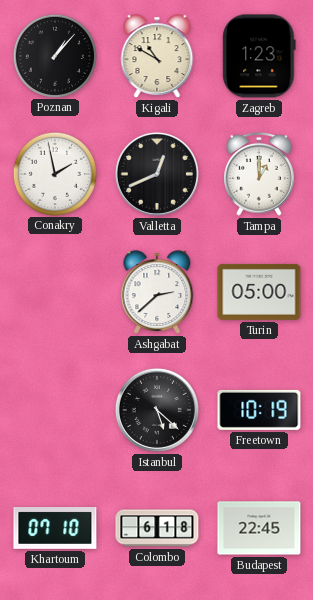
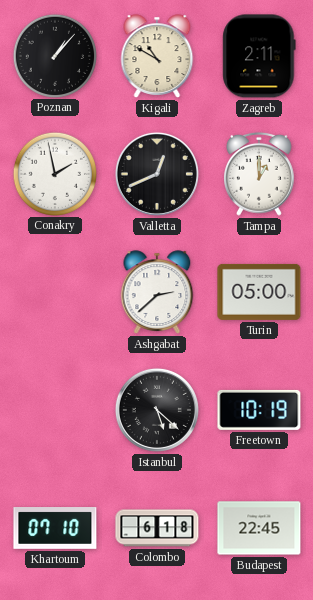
Zagreb: 1:23 -> 2:11
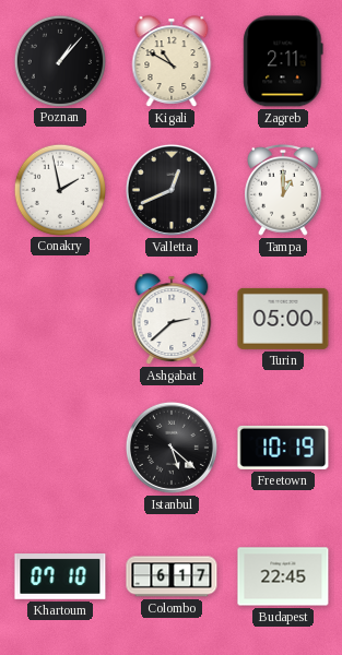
Colombo: 6:18 -> 6:17
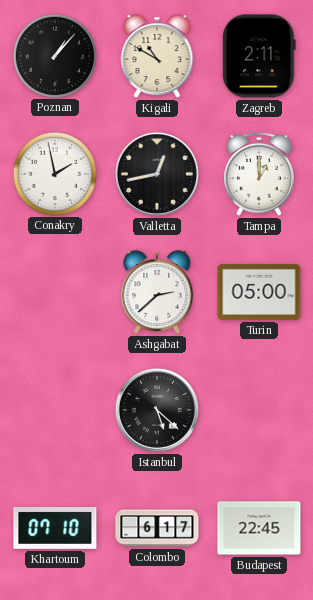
Valletta: 12:41 -> 12:43
Freetown: 10:19 -> none
